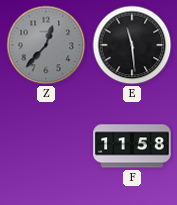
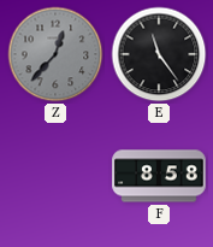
E: 11:29 -> 11:24
F: 11:58 -> 8:58
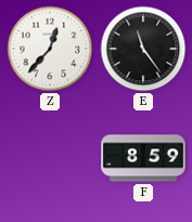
Z dial: grey -> white
F: 8:58 -> 8:59
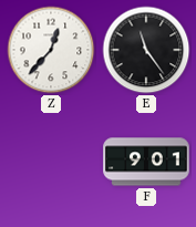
F: 8:59 -> 9:01
